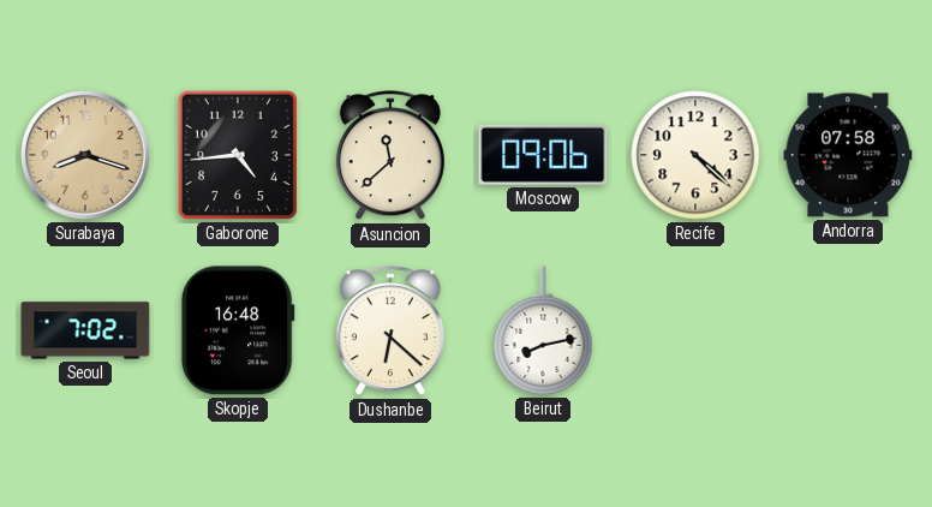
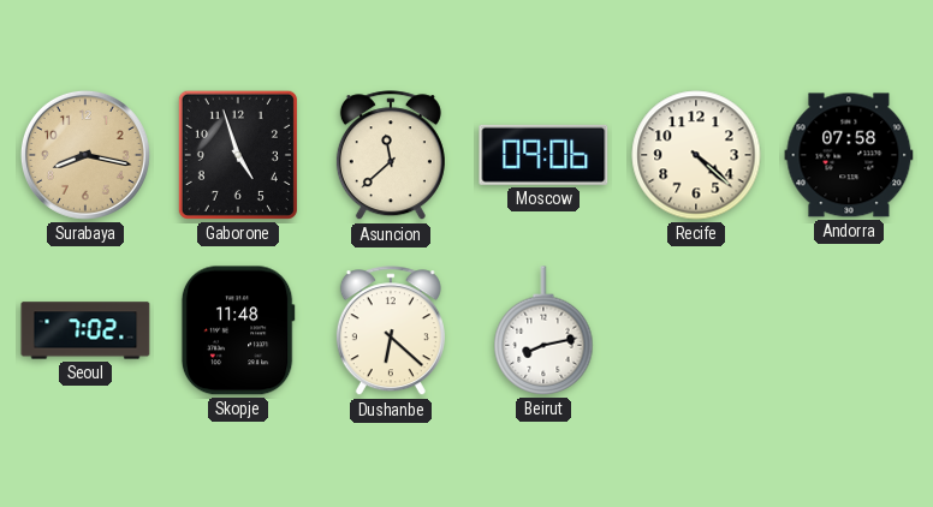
Surabaya: 8:18 -> 8:17
Gaborone: 4:44 -> 4:57
Skopje: 16:48 -> 11:48
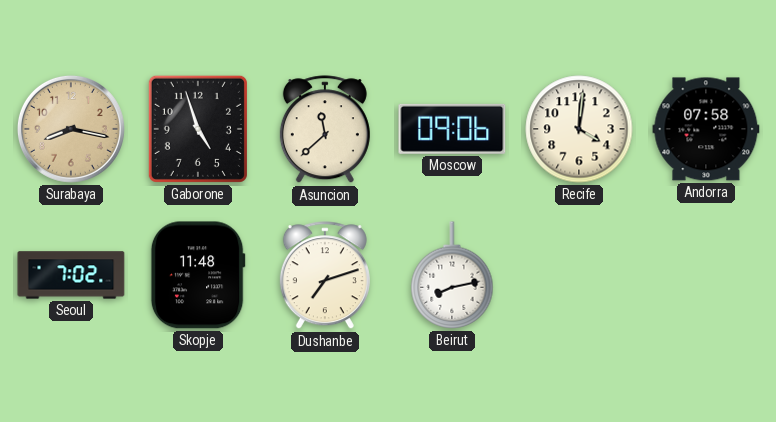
Recife: 4:22 -> 4:01
Dushanbe: 6:22 -> 7:12
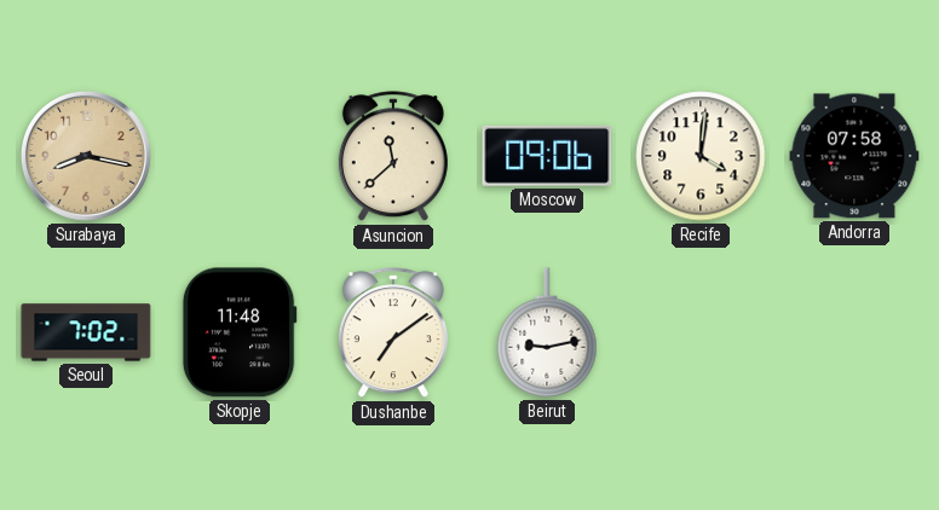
Gaborone: 4:57 -> none
Dushanbe: 7:12 -> 7:09
Beirut: 8:13 -> 9:13
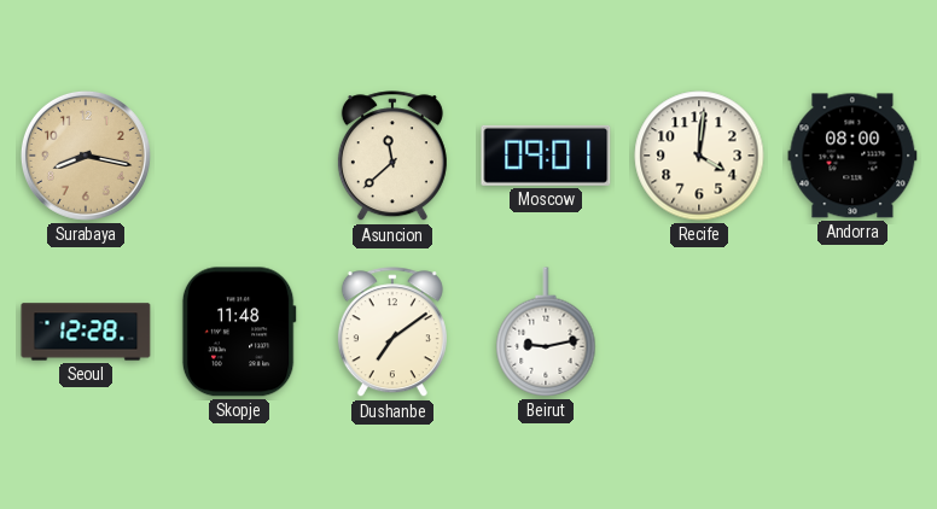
Moscow: 09:06 -> 09:01
Andorra: 07:58 -> 08:00
Seoul: 7:02 -> 12:28
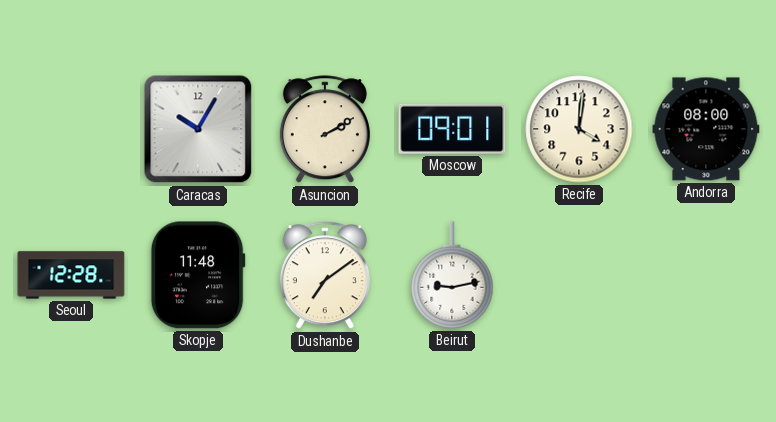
Surabaya: 8:17 -> none
Caracas: none -> 10:05
Asuncion: 11:38 -> 2:10
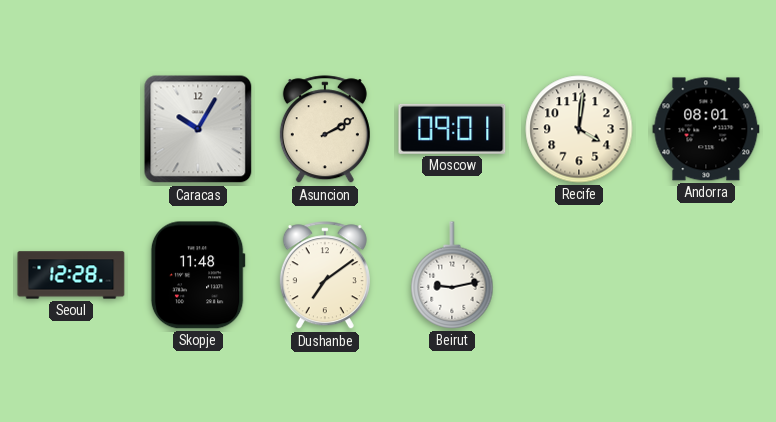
Andorra: 08:00 -> 08:01
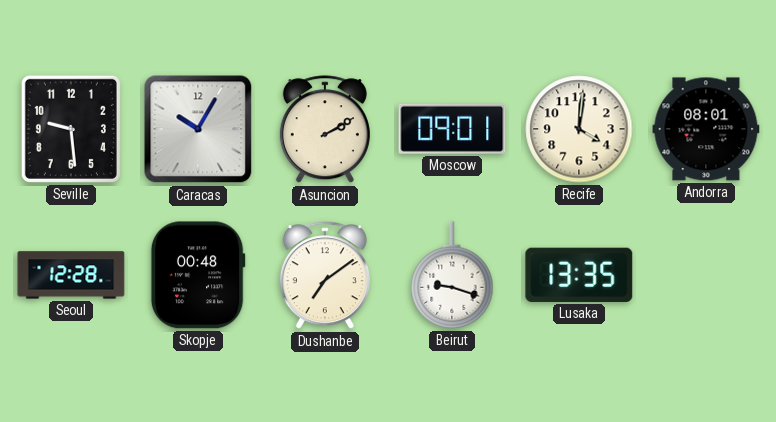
Seville: none -> 9:29
Skopje: 11:48 -> 00:48
Beirut: 9:13 -> 9:18
Lusaka: none -> 13:35
